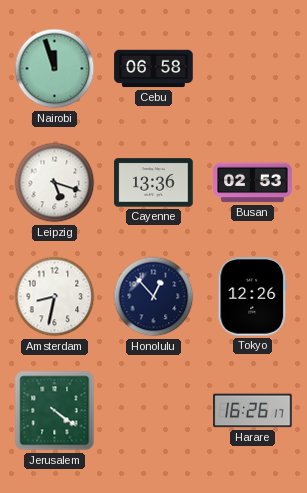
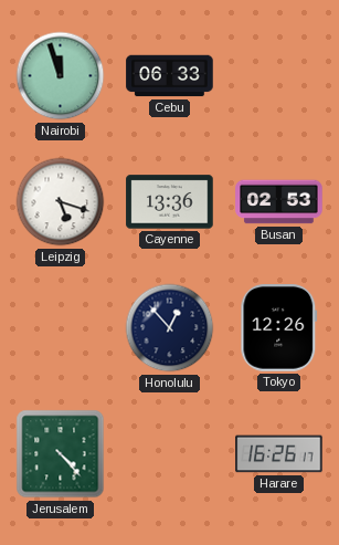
Cebu: 06:58 -> 06:33
Amsterdam: 8:32 -> none
Jerusalem: 4:21 -> 4:23
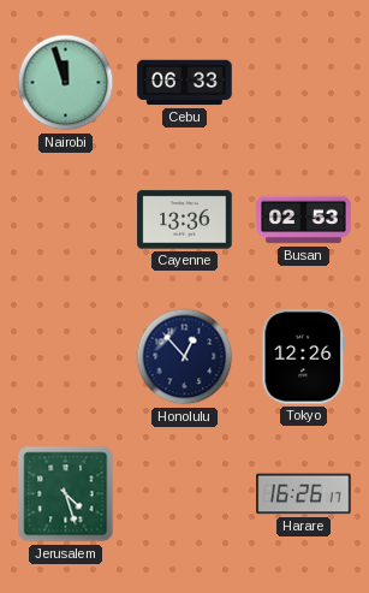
Leipzig: 5:18 -> none
Jerusalem: 4:23 -> 4:27
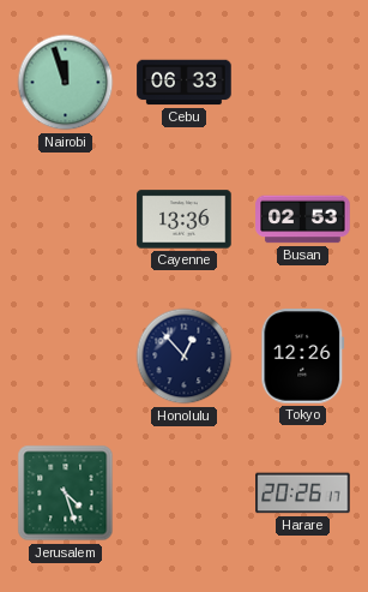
Harare: 16:26 -> 20:26
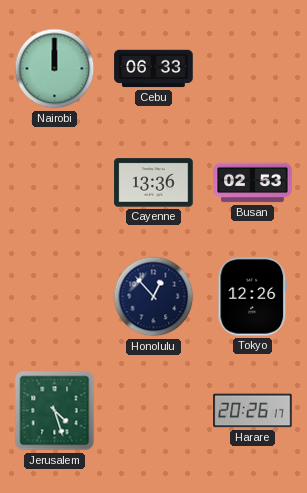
Nairobi: 11:57 -> 12:00
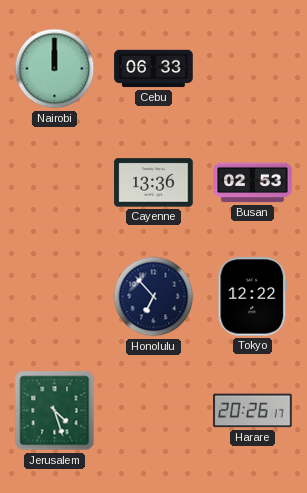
Honolulu: 12:53 -> 6:53
Tokyo: 12:26 -> 12:22
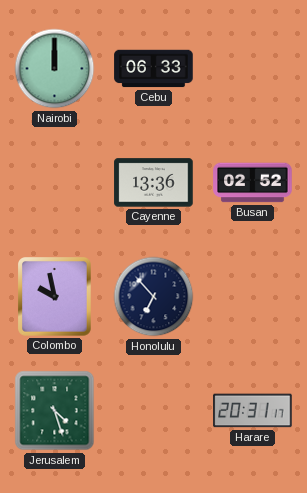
Busan: 02:53 -> 02:52
Colombo: none -> 9:58
Tokyo: 12:22 -> none
Harare: 20:26 -> 20:31
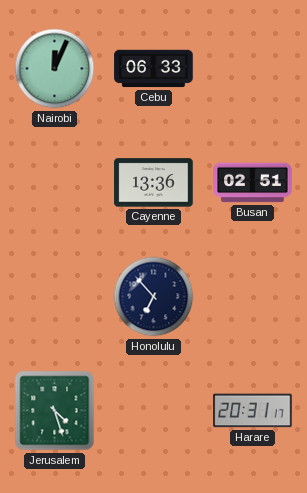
Nairobi: 12:00 -> 12:04
Busan: 02:52 -> 02:51
Colombo: 9:58 -> none
